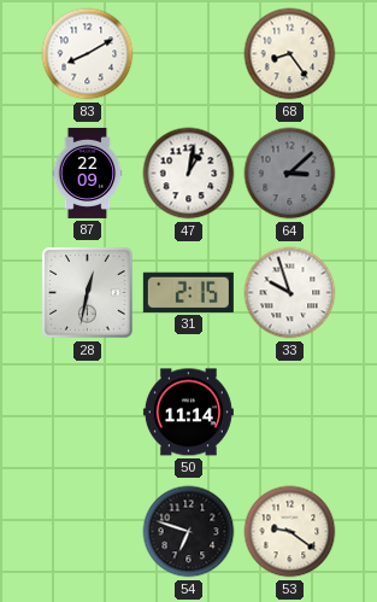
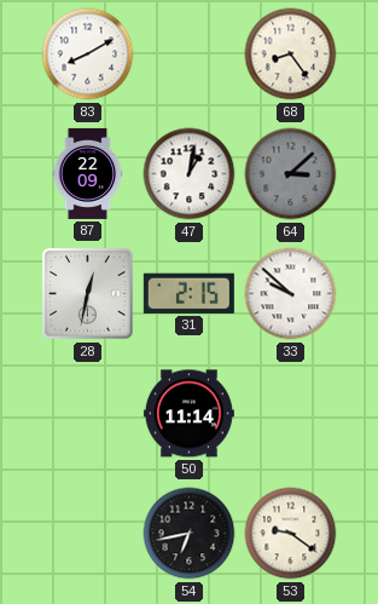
33: 9:57 -> 9:52
54: 6:48 -> 6:43
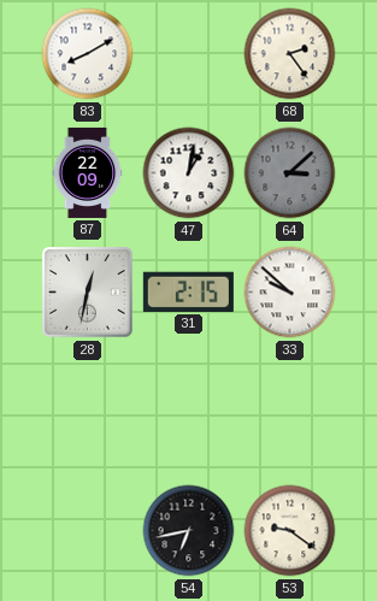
68: 8:24 -> 2:24
50: 11:14 -> none
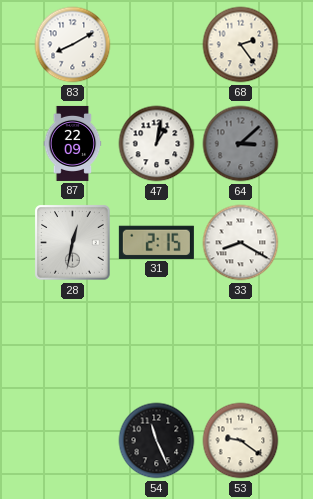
33: 9:52 -> 8:20
54: 6:43 -> 11:26
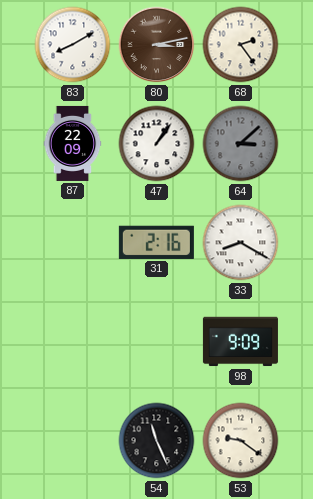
80: none -> 3:13
47: 1:02 -> 1:06
28: 12:32 -> none
31: 2:15 -> 2:16
98: none -> 9:09
